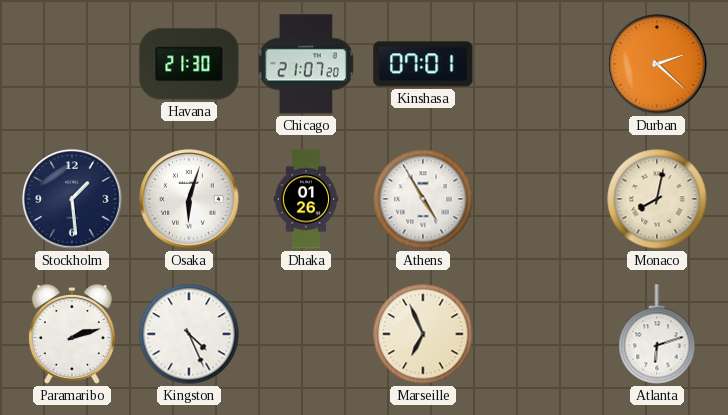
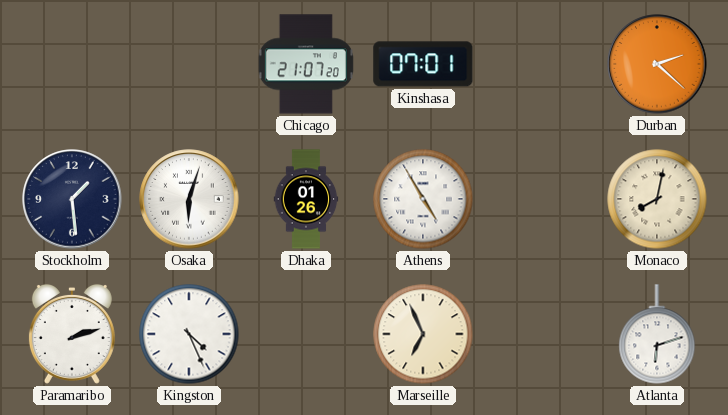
Havana: 21:30 -> none
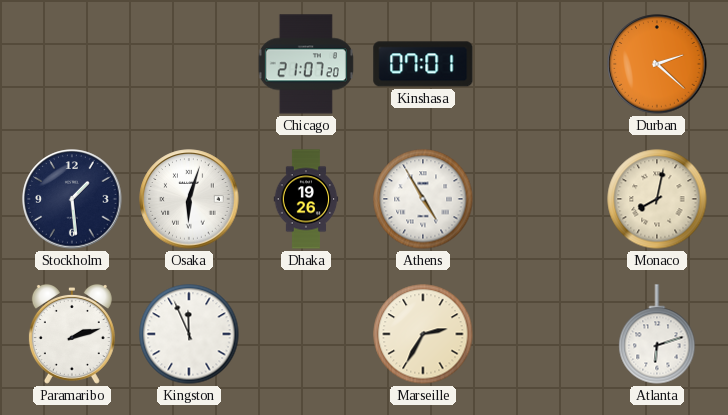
Dhaka: 01:26 -> 19:26
Kingston: 4:26 -> 11:56
Marseille: 6:56 -> 2:35
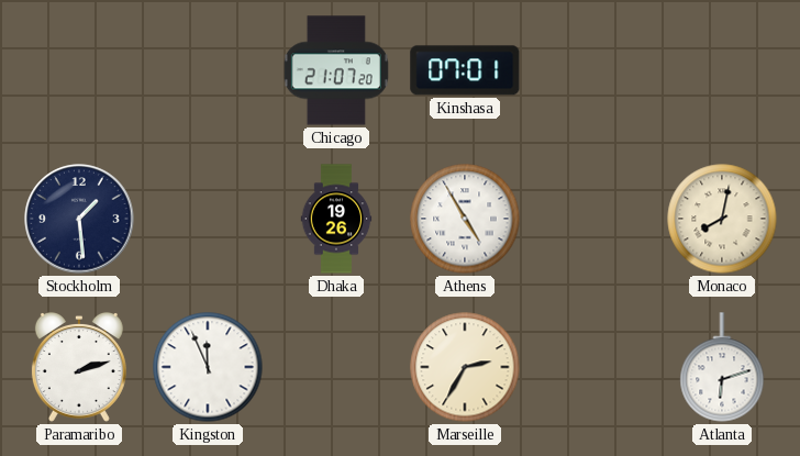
Durban: 2:22 -> none
Osaka: 6:03 -> none
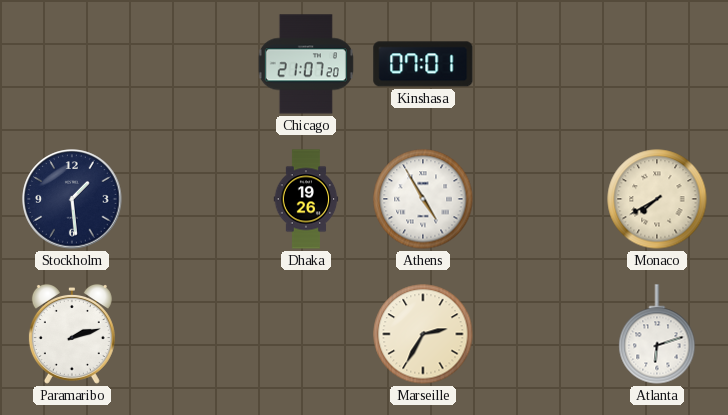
Monaco: 8:02 -> 7:40
Kingston: 11:56 -> none
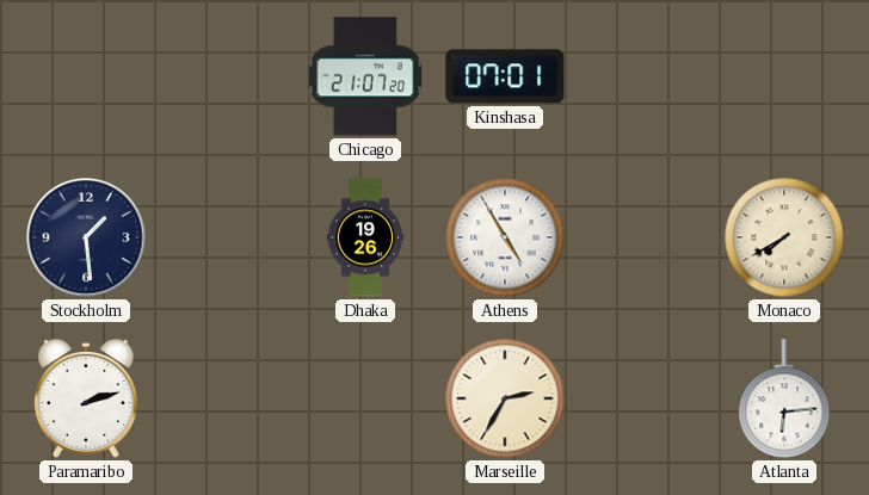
Atlanta: 6:12 -> 6:14
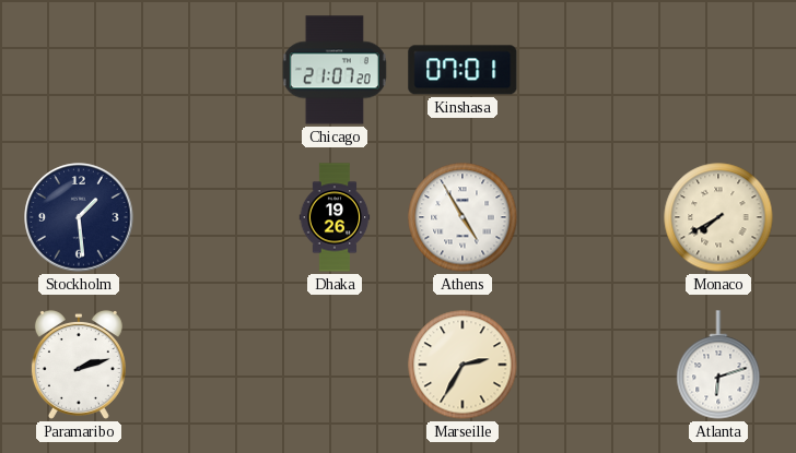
Atlanta: 6:14 -> 6:12
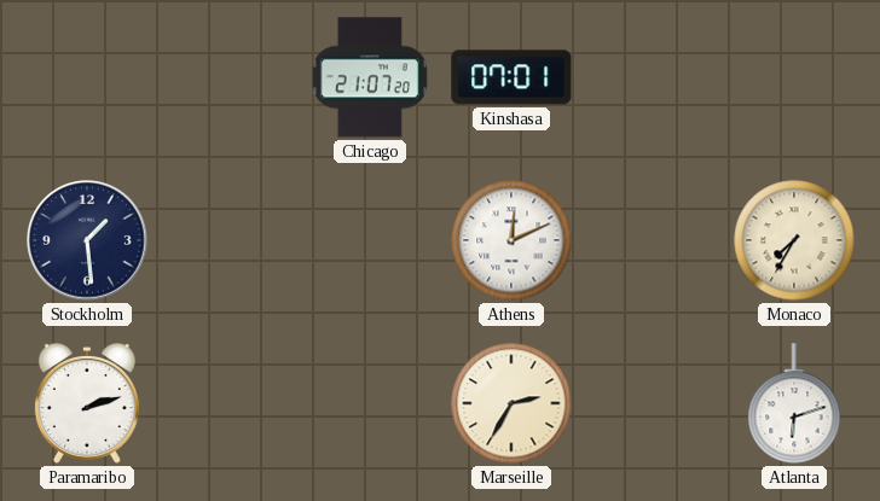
Dhaka: 19:26 -> none
Athens: 4:55 -> 12:11
Monaco: 7:40 -> 7:35
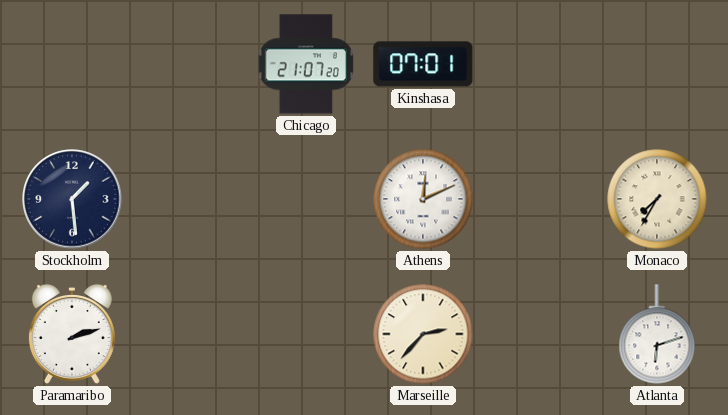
Marseille: 2:35 -> 2:37
